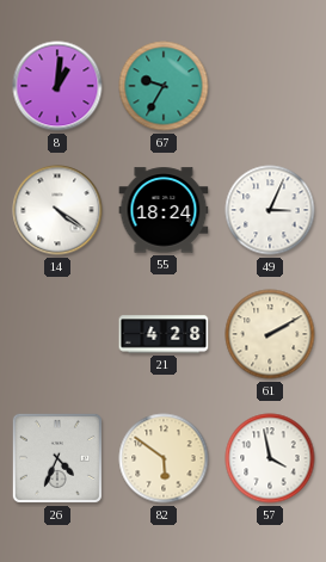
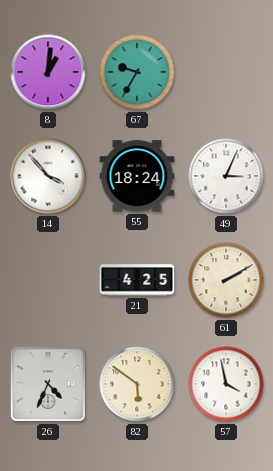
14: 4:21 -> 3:53
21: 4:28 -> 4:25
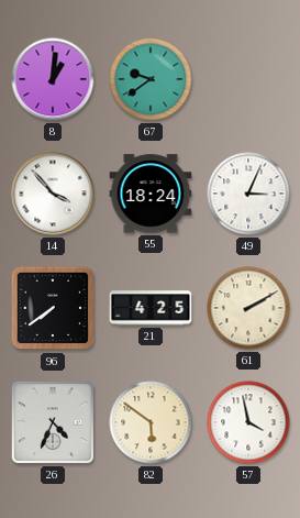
67: 9:35 -> 9:39
96: none -> 7:39
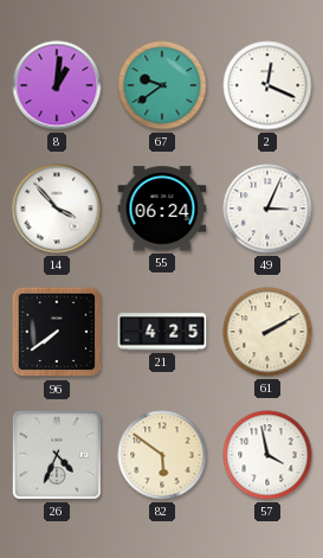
2: none -> 12:19
55: 18:24 -> 06:24
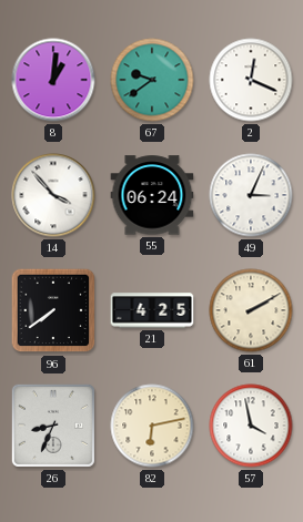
26: 4:34 -> 8:34
82: 5:51 -> 6:13
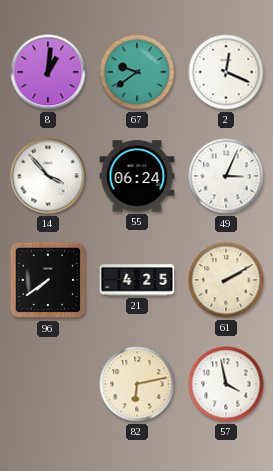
26: 8:34 -> none
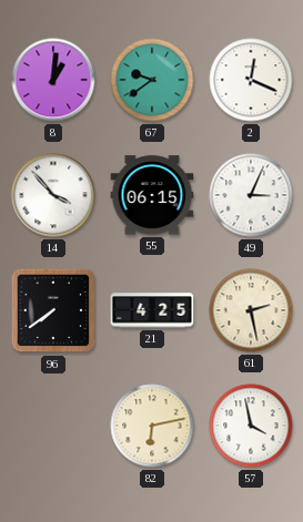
55: 06:24 -> 06:15
61: 2:10 -> 2:28
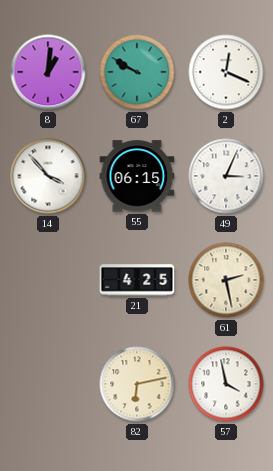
67: 9:39 -> 9:50
96: 7:39 -> none
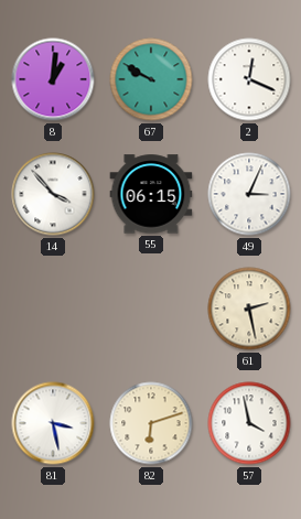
21: 4:25 -> none
81: none -> 3:28
82: 6:13 -> 6:12
